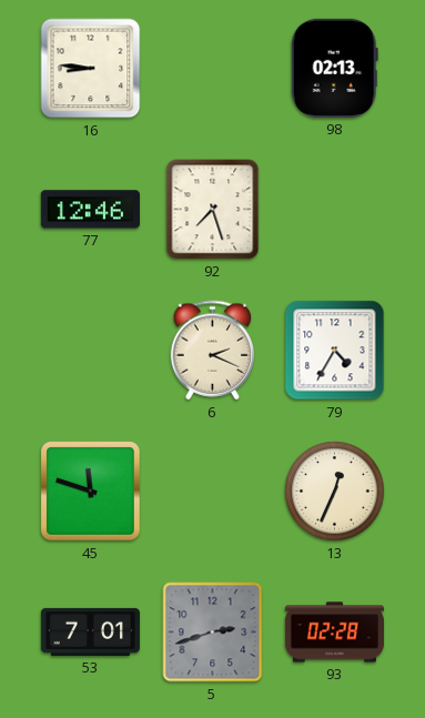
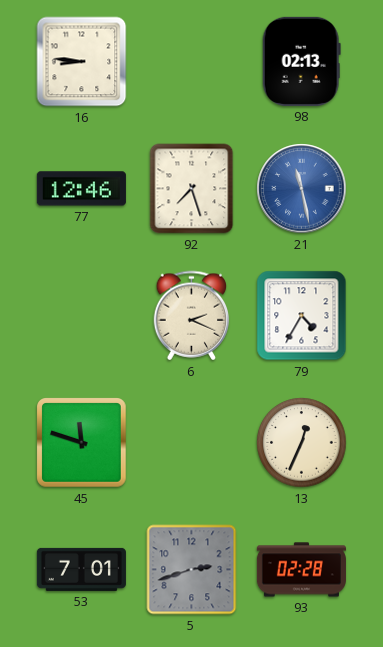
21: none -> 11:28
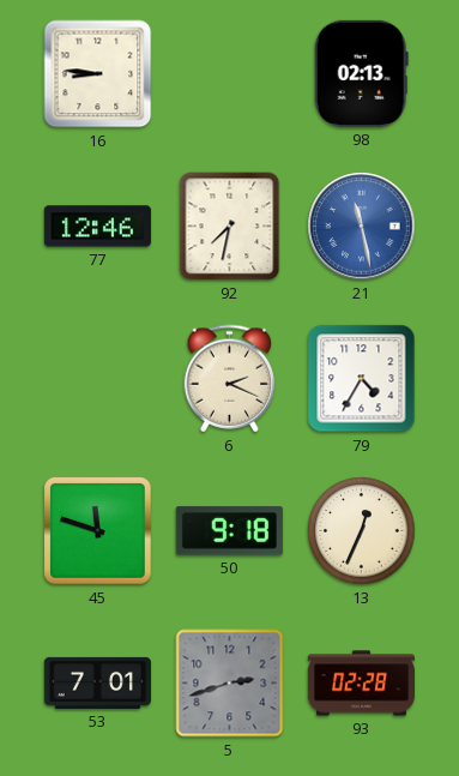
92: 7:27 -> 7:32
50: none -> 9:18
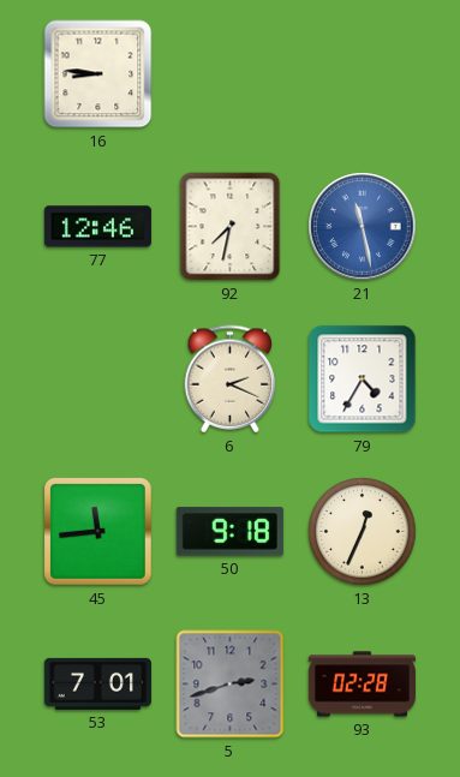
98: 02:13 -> none
45: 11:48 -> 11:44
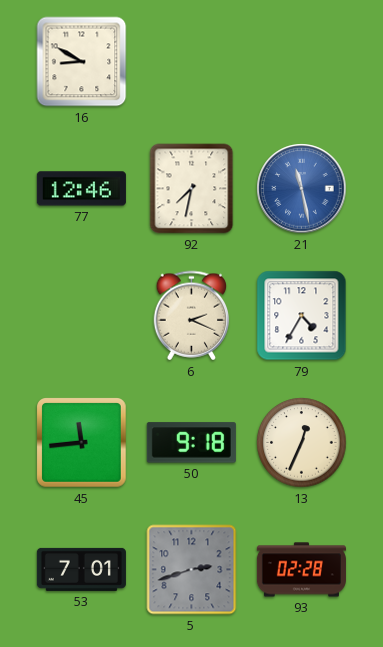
16: 8:46 -> 8:50
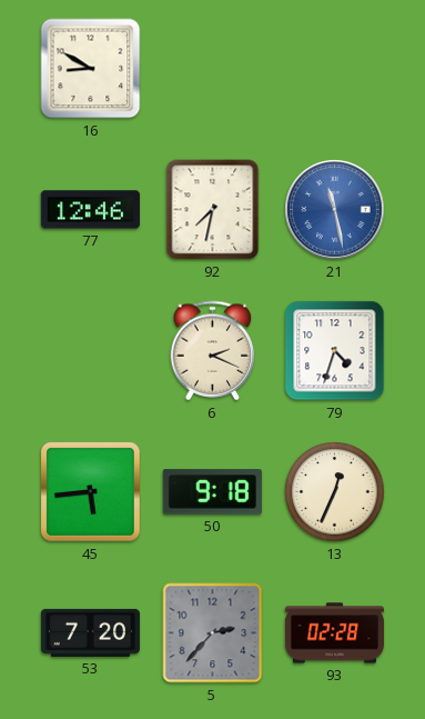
79: 4:35 -> 4:33
45: 11:44 -> 5:44
53: 7:01 -> 7:20
5: 2:42 -> 2:37
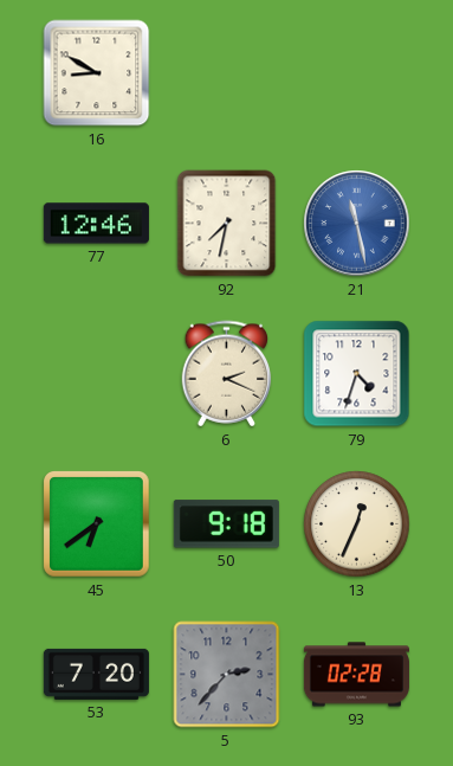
45: 5:44 -> 6:39
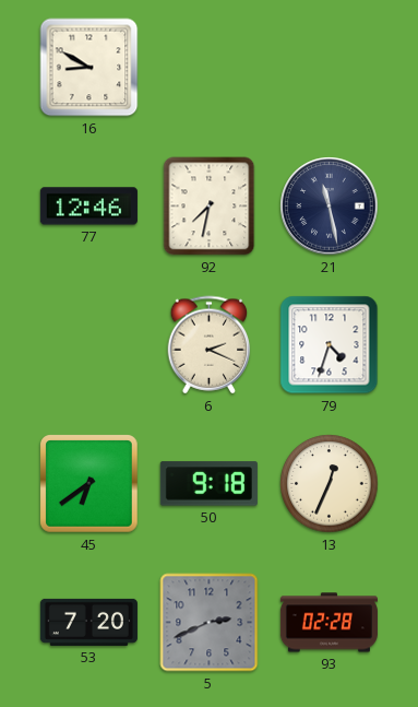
21 dial: blue -> navy
5: 2:37 -> 2:41
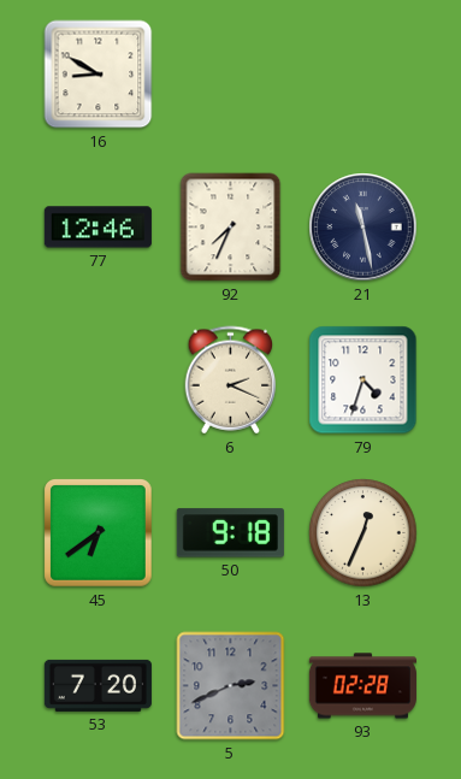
92: 7:32 -> 7:34
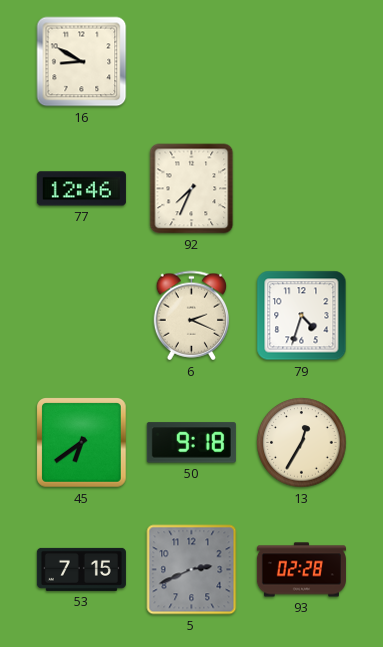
21: 11:28 -> none
13: 12:34 -> 12:35
53: 7:20 -> 7:15
